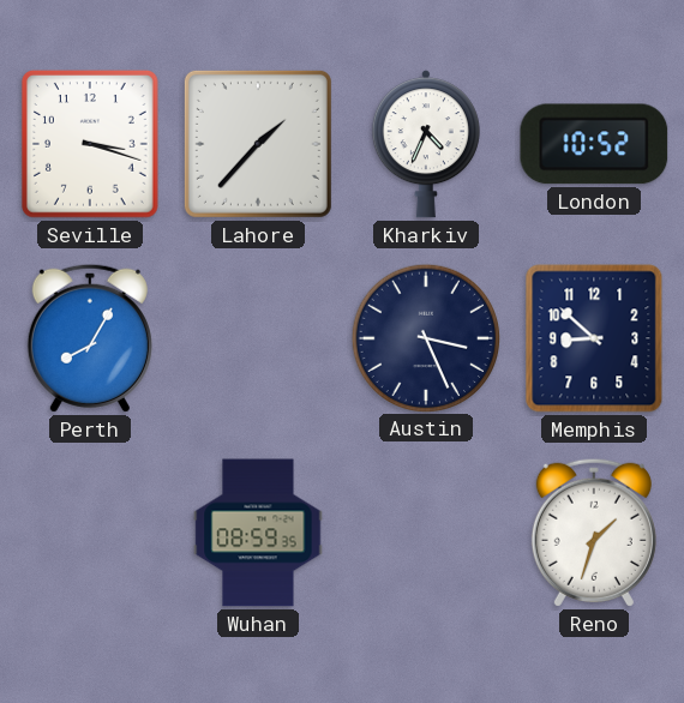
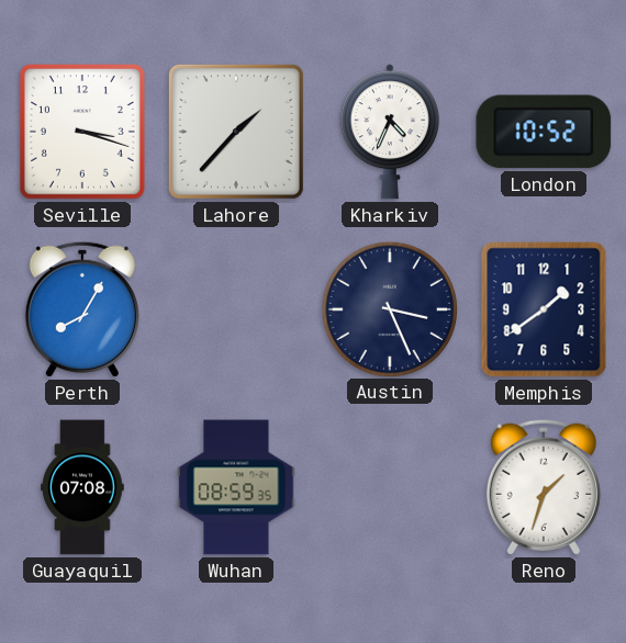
Memphis: 8:52 -> 1:39
Guayaquil: none -> 07:08
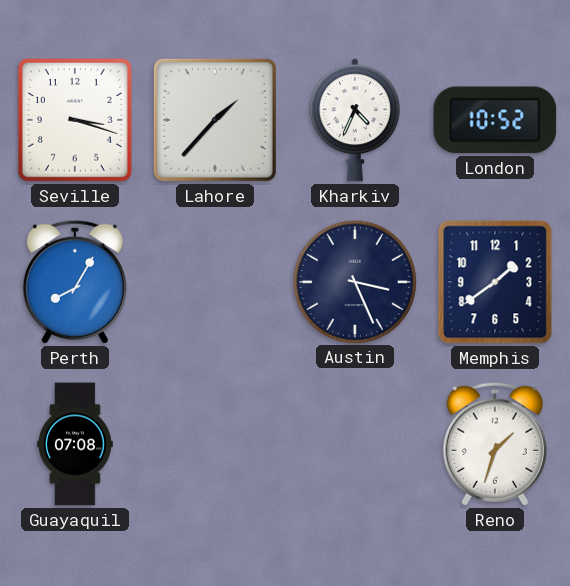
Wuhan: 08:59 -> none
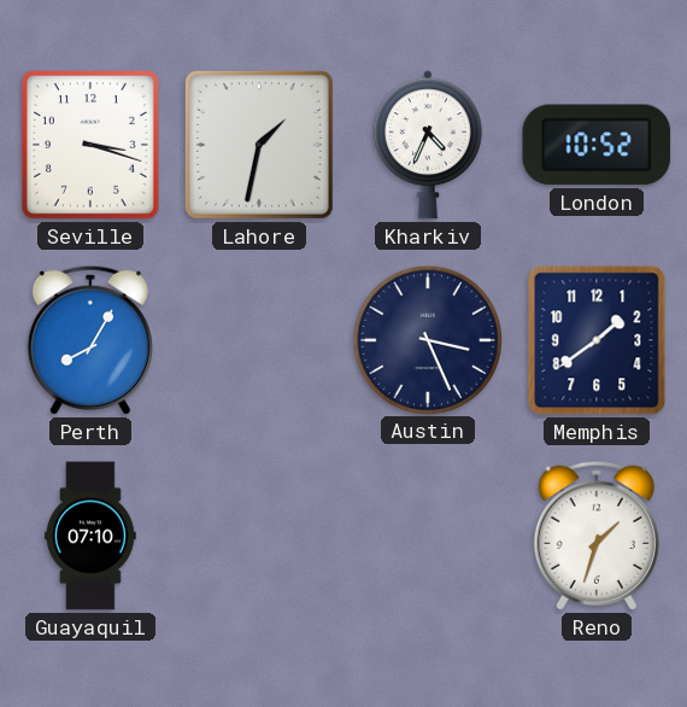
Lahore: 1:37 -> 1:32
Guayaquil: 07:08 -> 07:10
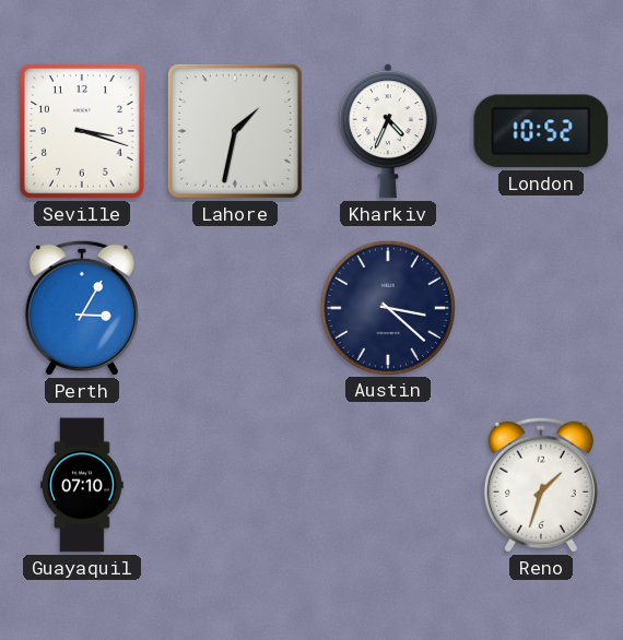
Perth: 8:05 -> 3:05
Austin: 3:26 -> 3:22
Memphis: 1:39 -> none
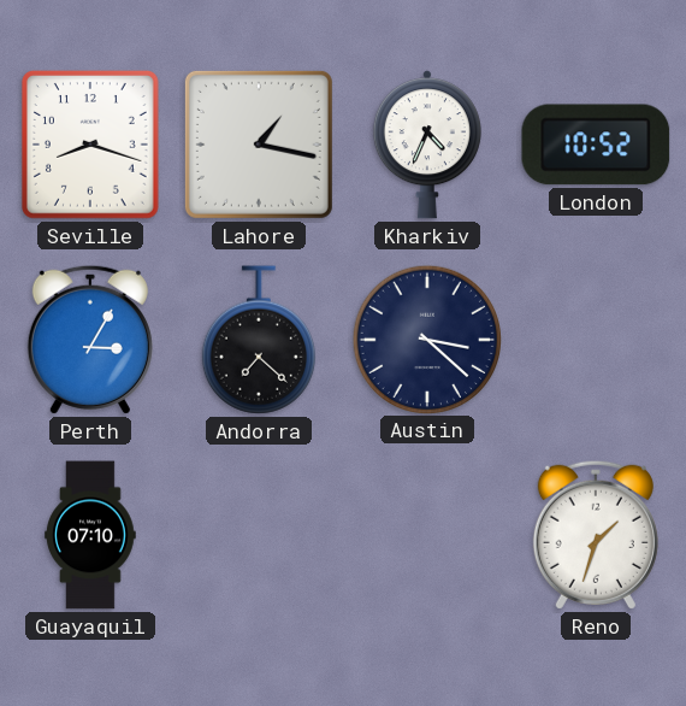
Seville: 3:18 -> 8:18
Lahore: 1:32 -> 1:17
Andorra: none -> 7:22
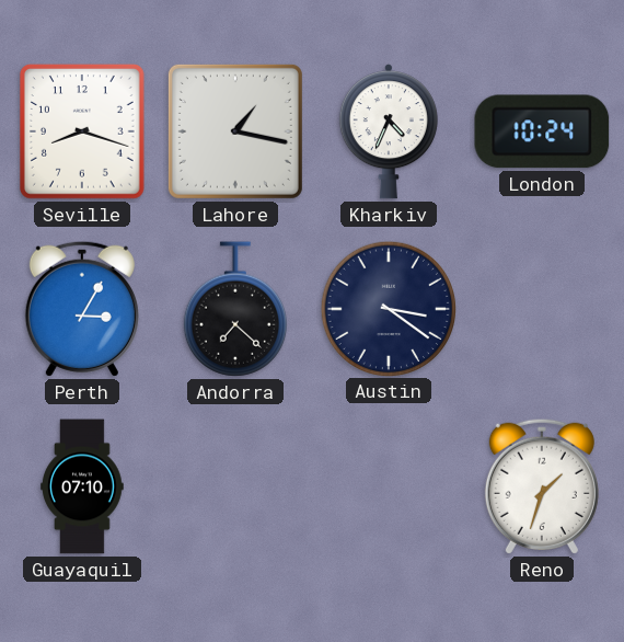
London: 10:52 -> 10:24
Austin: 3:22 -> 3:21
